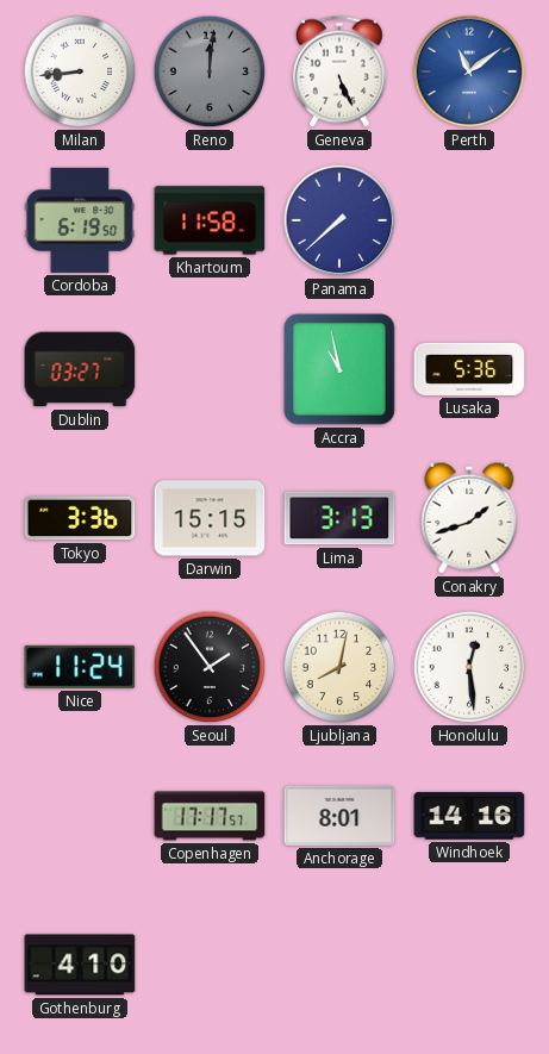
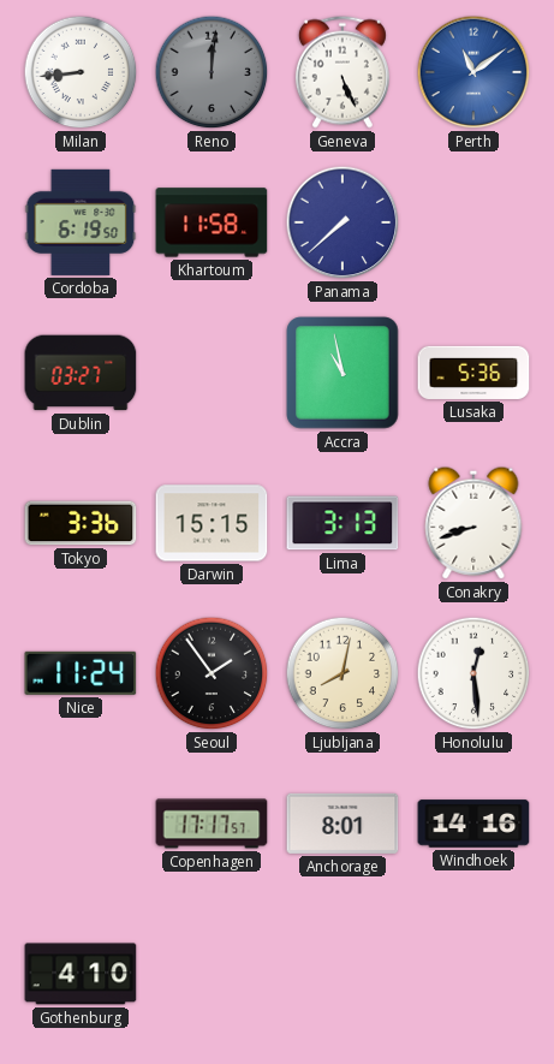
Conakry: 1:42 -> 8:42
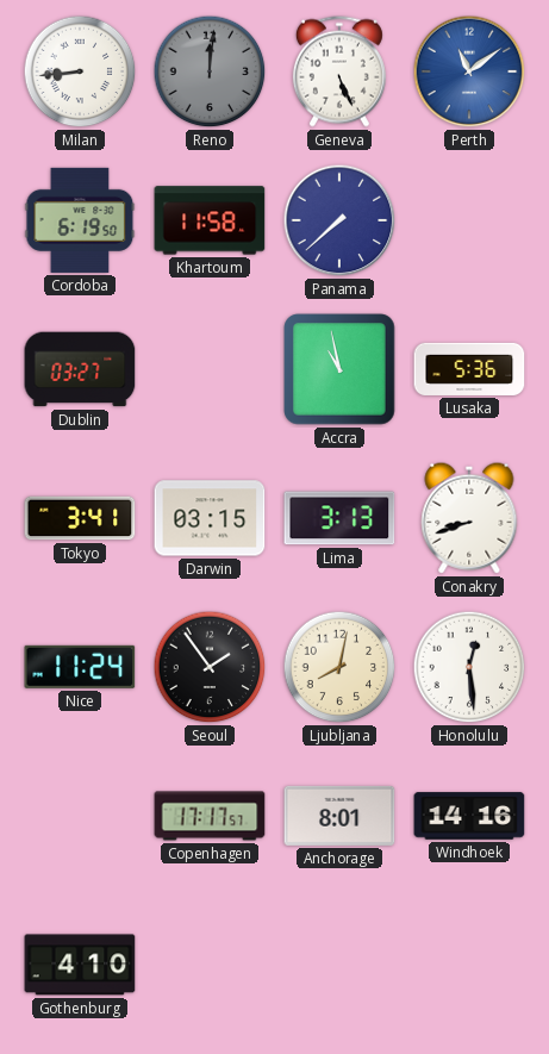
Tokyo: 3:36 -> 3:41
Darwin: 15:15 -> 03:15
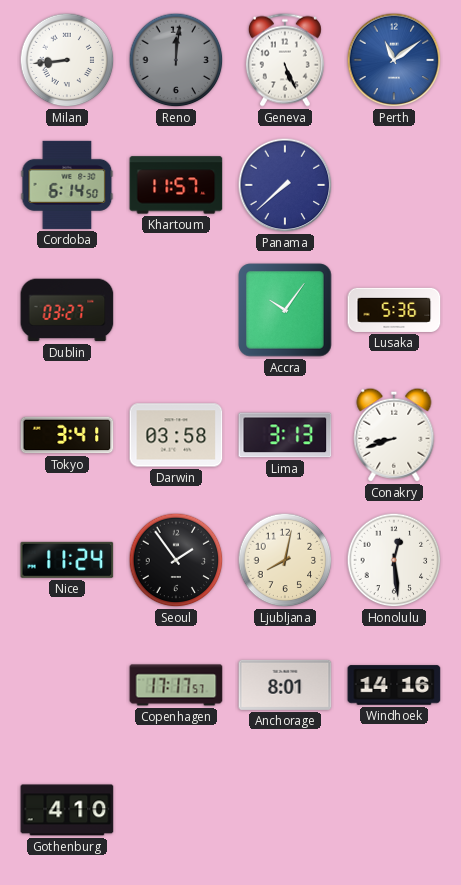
Cordoba: 6:19 -> 6:14
Khartoum: 11:58 -> 11:57
Accra: 10:58 -> 10:06
Darwin: 03:15 -> 03:58
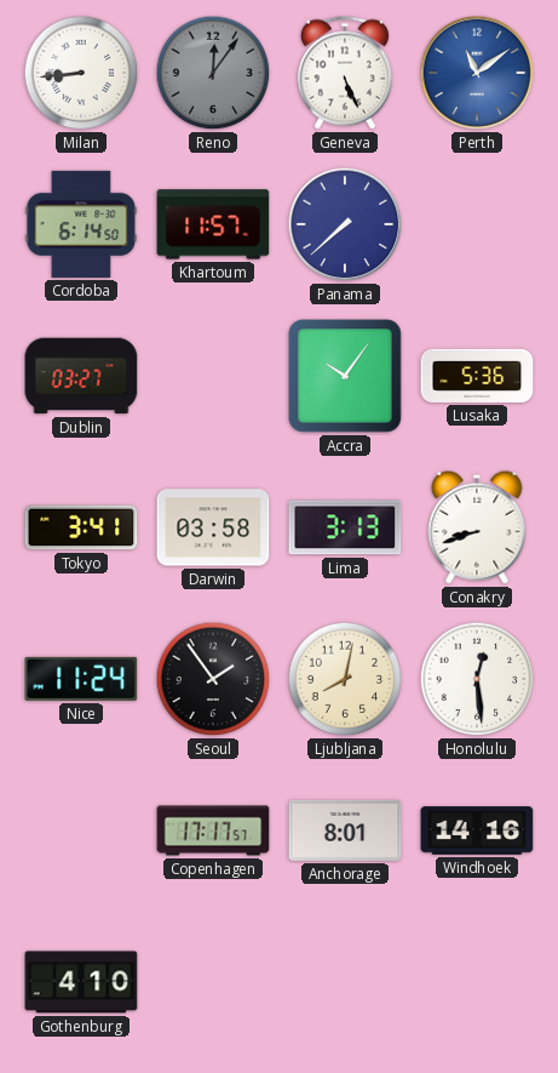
Reno: 12:01 -> 12:06
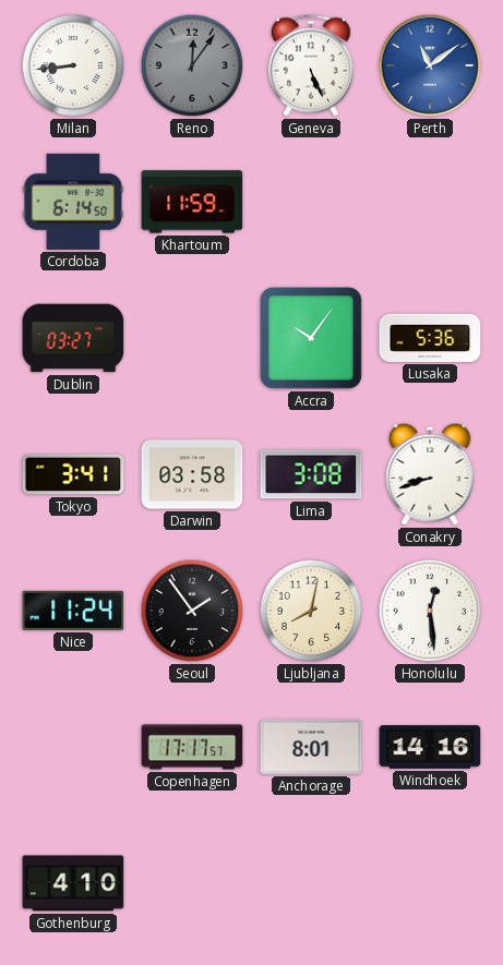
Khartoum: 11:57 -> 11:59
Panama: 7:38 -> none
Lima: 3:13 -> 3:08
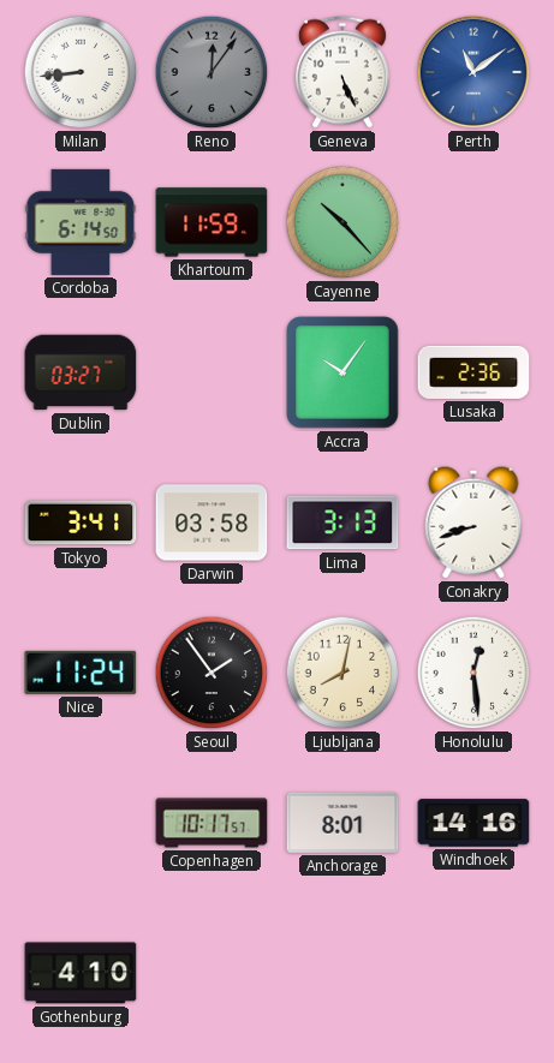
Cayenne: none -> 10:23
Lusaka: 5:36 -> 2:36
Lima: 3:08 -> 3:13
Copenhagen: 17:17 -> 10:17
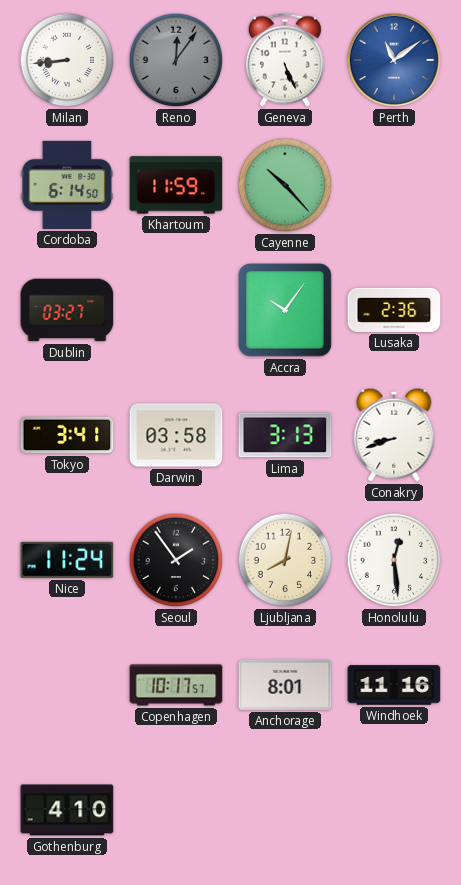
Windhoek: 14:16 -> 11:16
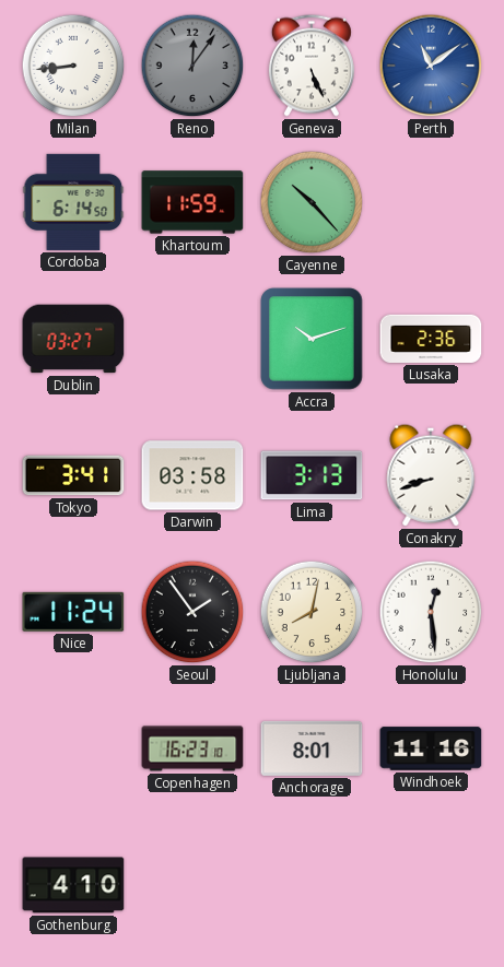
Accra: 10:06 -> 10:12
Copenhagen: 10:17 -> 16:23
